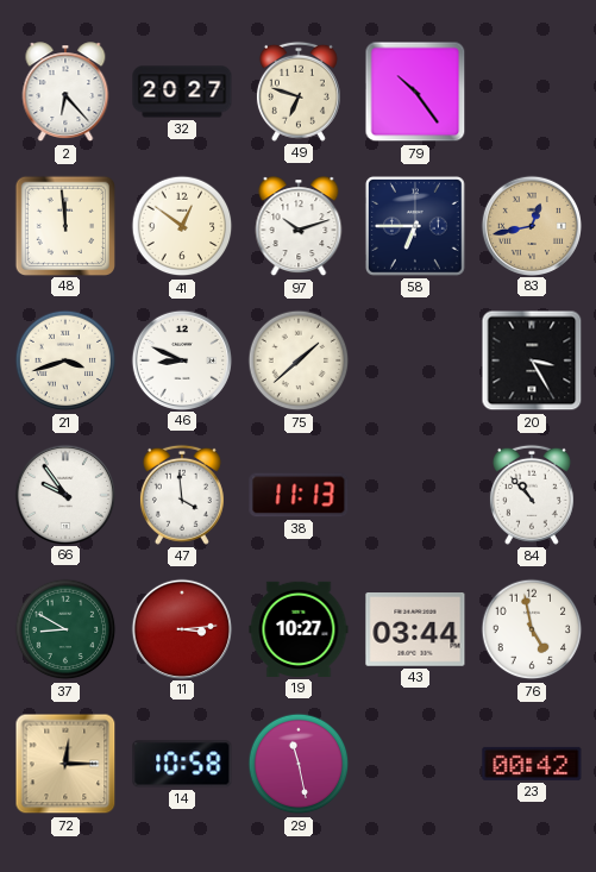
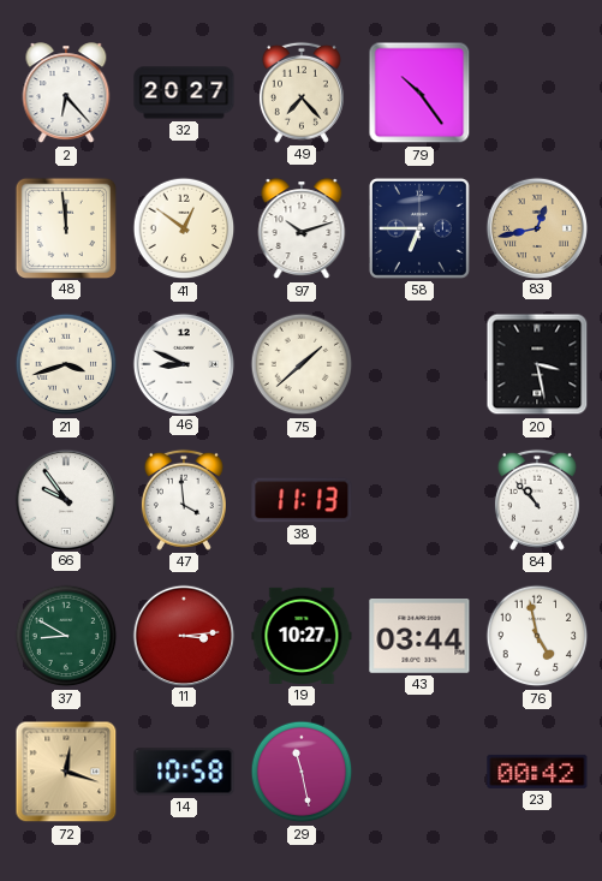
49: 6:48 -> 7:23
20: 3:25 -> 3:28
72: 12:15 -> 12:18
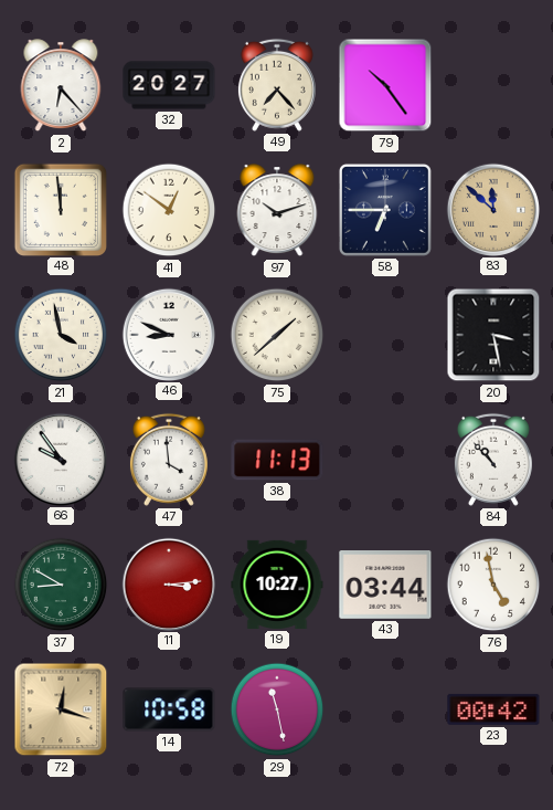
83: 12:43 -> 11:52
21: 3:42 -> 3:58
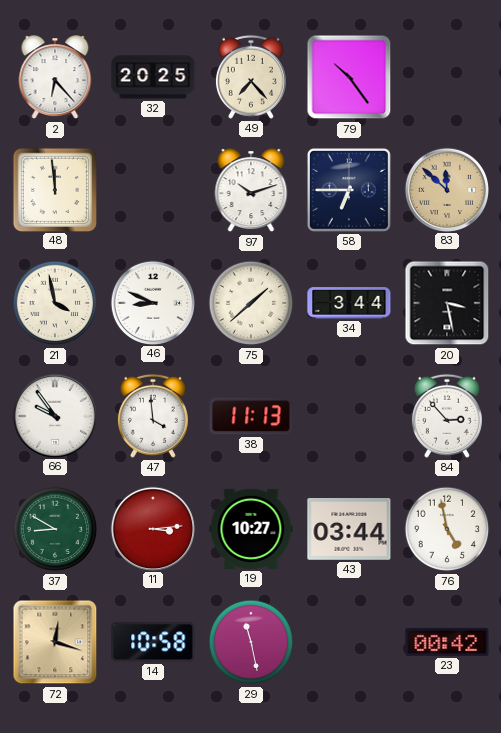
32: 20:27 -> 20:25
41: 12:51 -> none
34: none -> 3:44
84: 10:53 -> 2:53
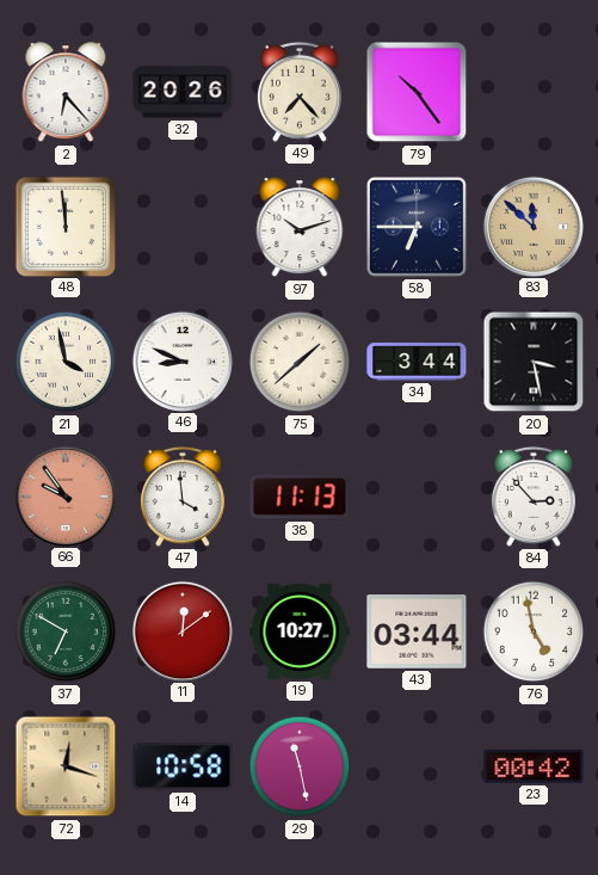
32: 20:25 -> 20:26
66 dial: white -> salmon
37: 8:50 -> 6:50
11: 3:14 -> 12:09
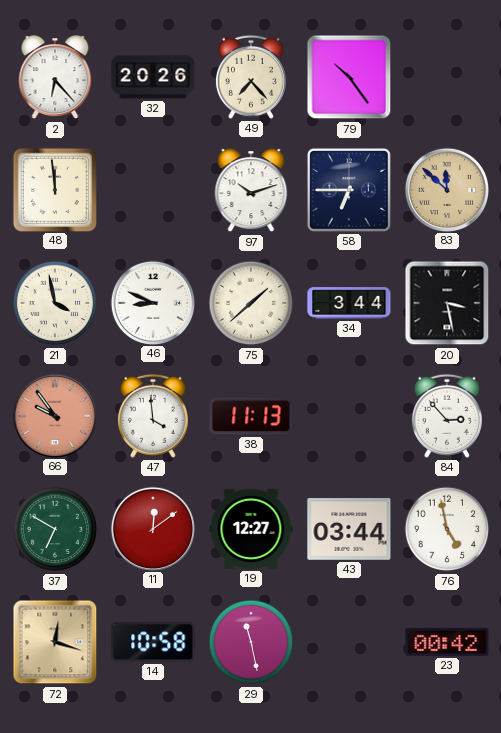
19: 10:27 -> 12:27
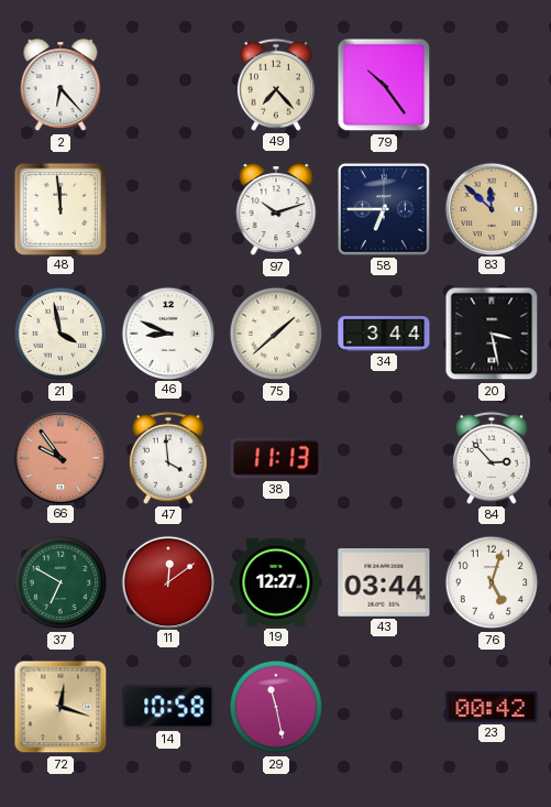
32: 20:26 -> none
76: 4:58 -> 5:03
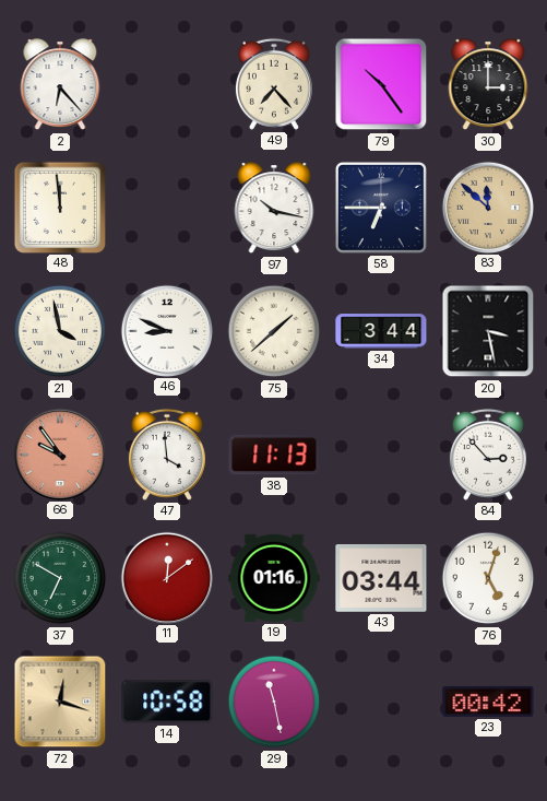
30: none -> 3:00
97: 10:12 -> 10:17
19: 12:27 -> 01:16
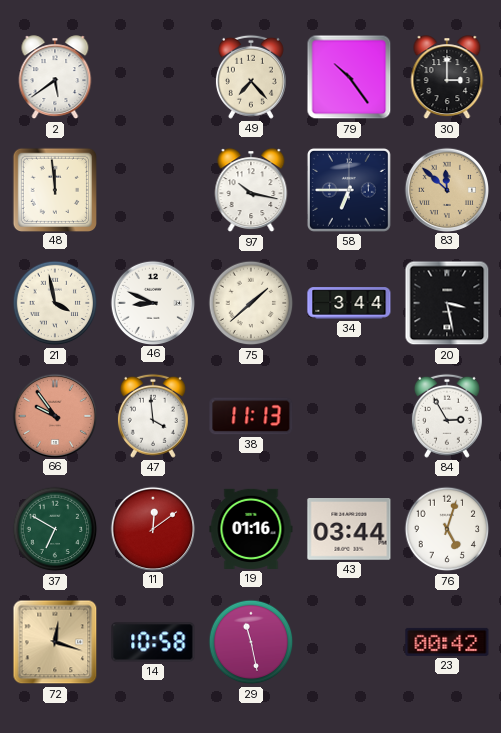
2: 6:23 -> 5:39
84: 2:53 -> 2:55
